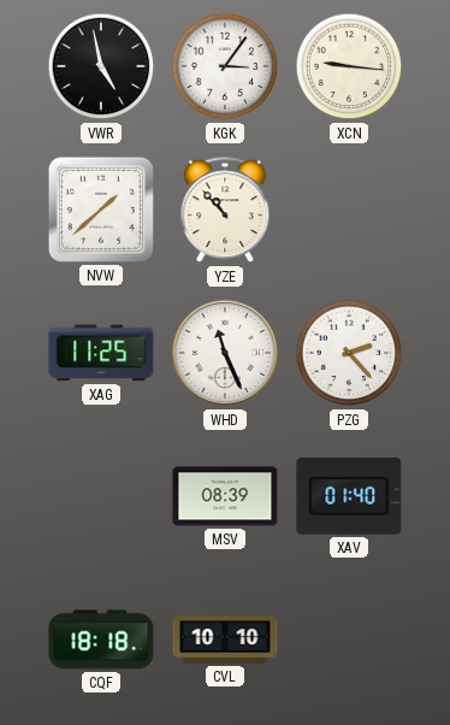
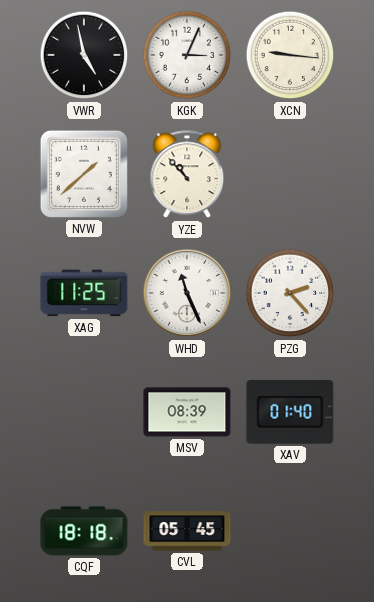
KGK: 3:06 -> 3:04
CVL: 10:10 -> 05:45
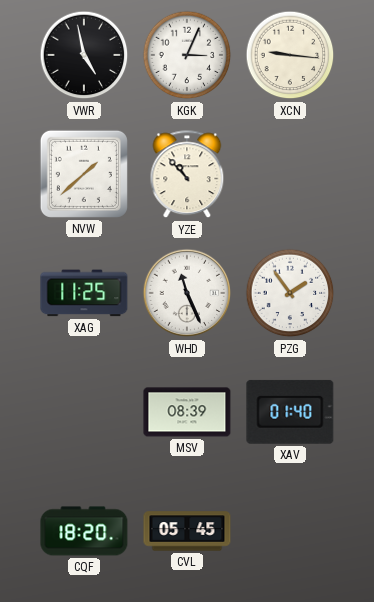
PZG: 2:23 -> 1:54
CQF: 18:18 -> 18:20
